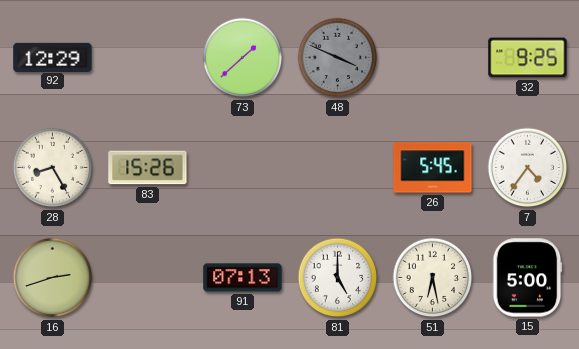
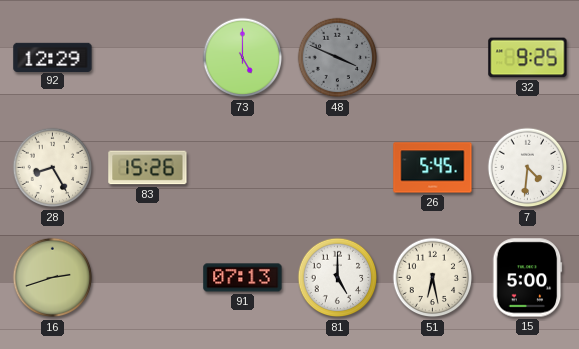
73: 1:38 -> 5:00
7: 4:36 -> 4:31
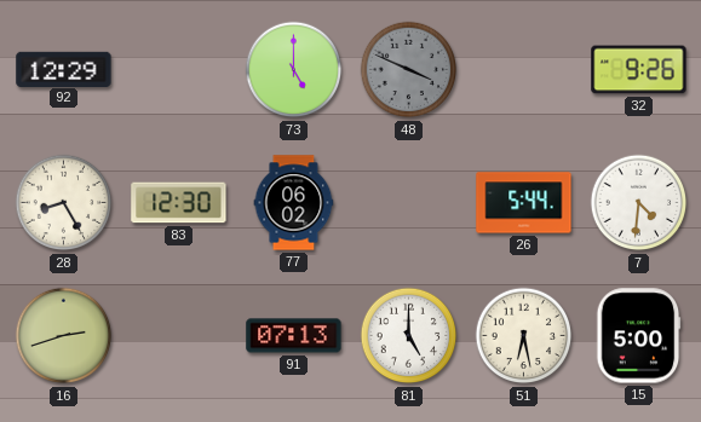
32: 9:25 -> 9:26
83: 15:26 -> 12:30
77: none -> 06:02
26: 5:45 -> 5:44
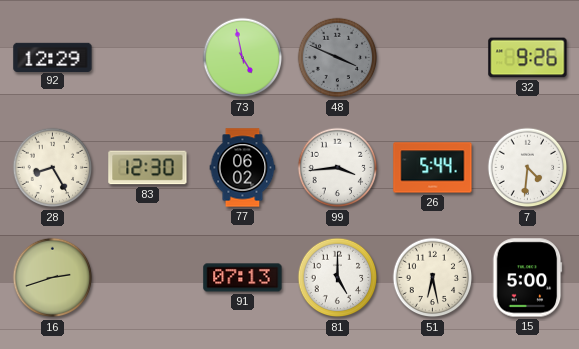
73: 5:00 -> 4:58
99: none -> 3:44
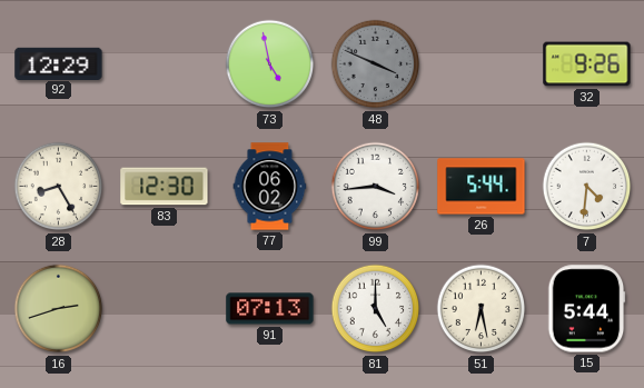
15: 5:00 -> 5:44
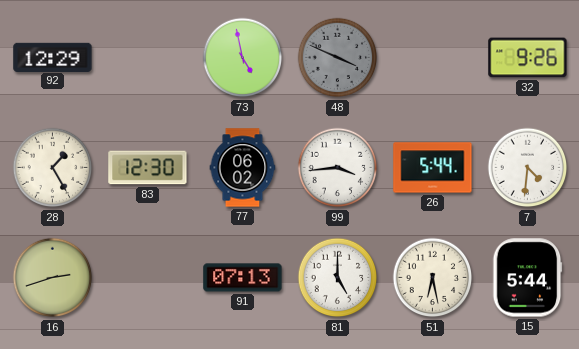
28: 8:25 -> 1:25
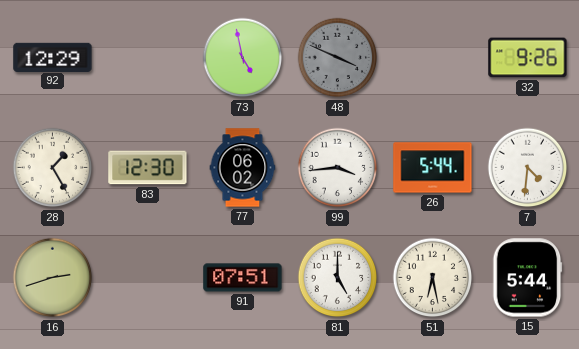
91: 07:13 -> 07:51
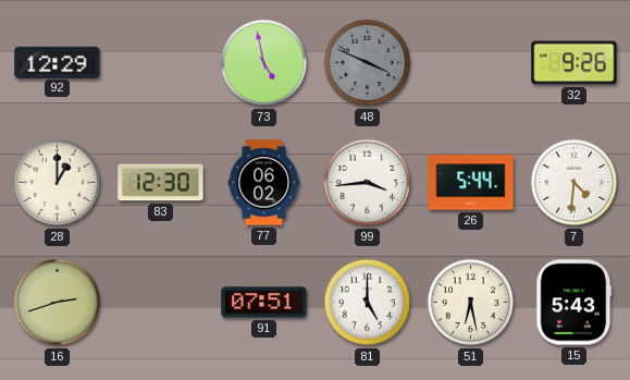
28: 1:25 -> 1:00
15: 5:44 -> 5:43
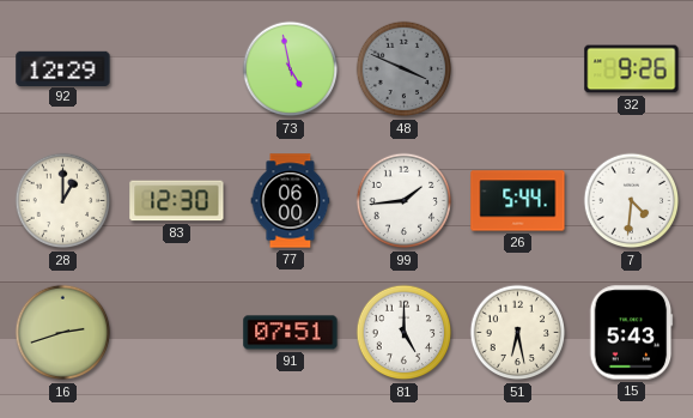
77: 06:02 -> 06:00
99: 3:44 -> 1:44
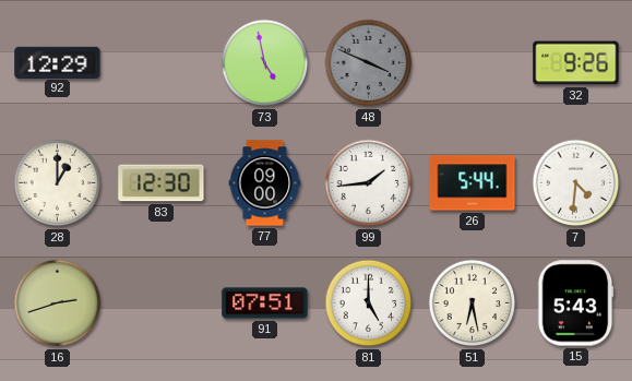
77: 06:00 -> 09:00
